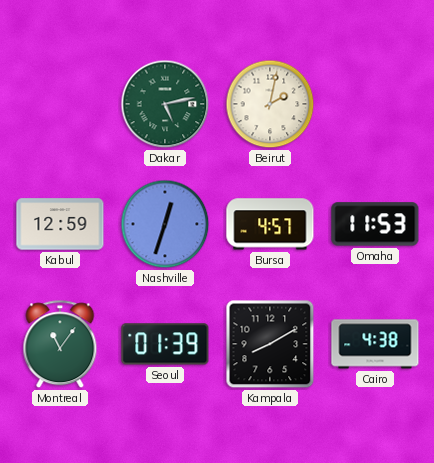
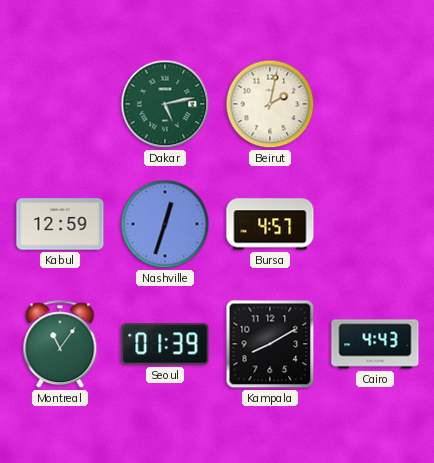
Omaha: 11:53 -> none
Cairo: 4:38 -> 4:43
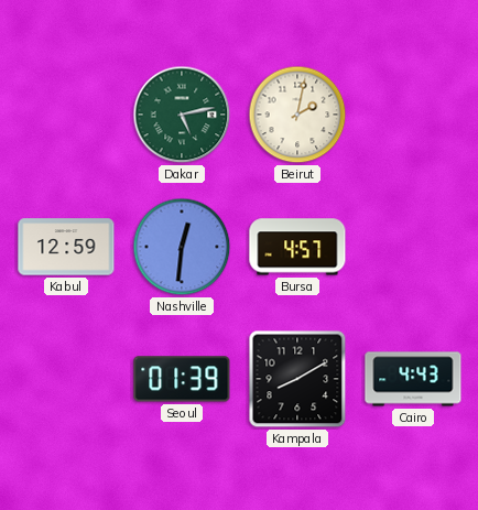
Nashville: 12:33 -> 12:31
Montreal: 11:06 -> none
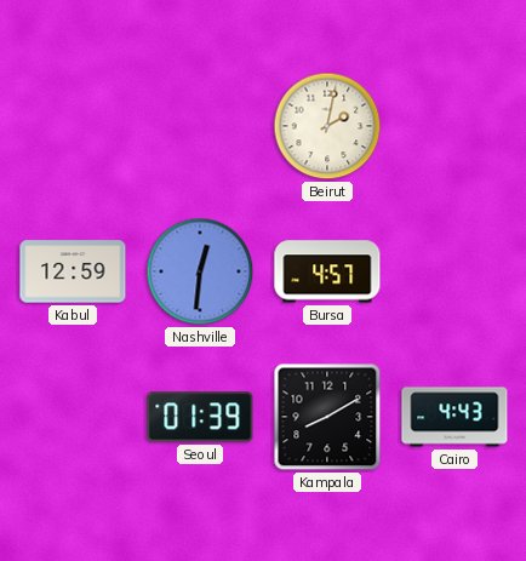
Dakar: 5:13 -> none
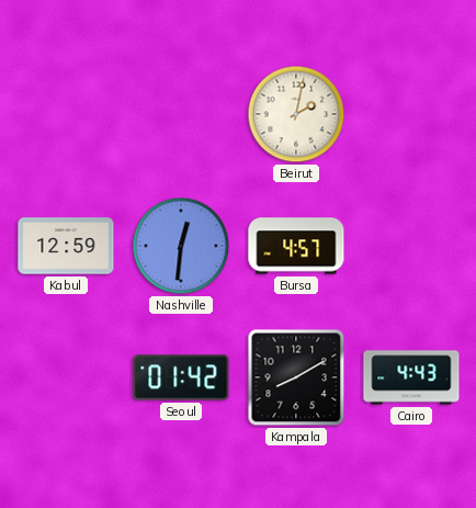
Seoul: 01:39 -> 01:42
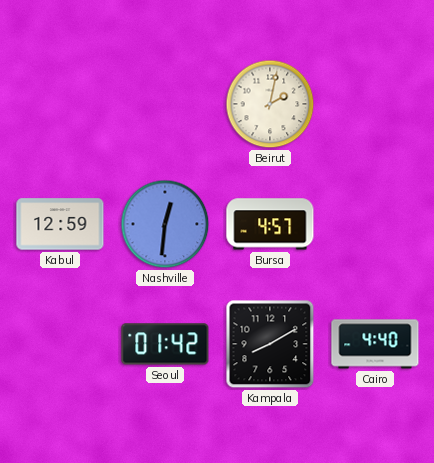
Cairo: 4:43 -> 4:40
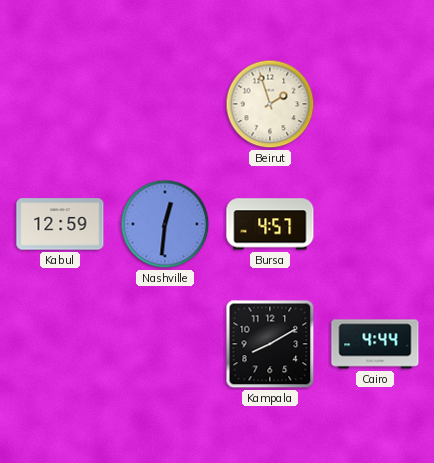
Beirut: 2:02 -> 1:57
Seoul: 01:42 -> none
Cairo: 4:40 -> 4:44
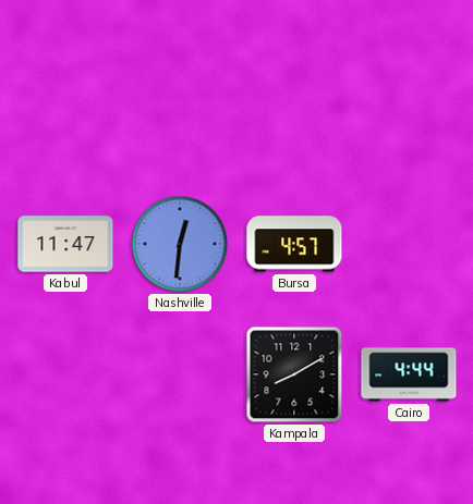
Beirut: 1:57 -> none
Kabul: 12:59 -> 11:47
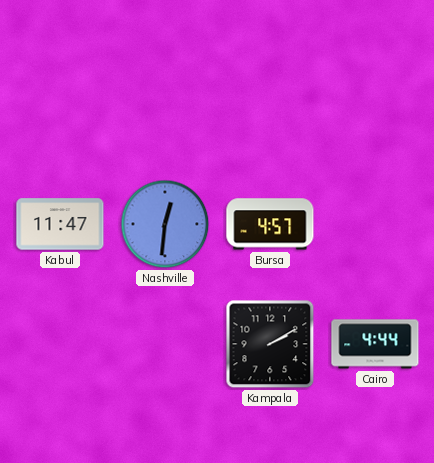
Kampala: 8:10 -> 2:10
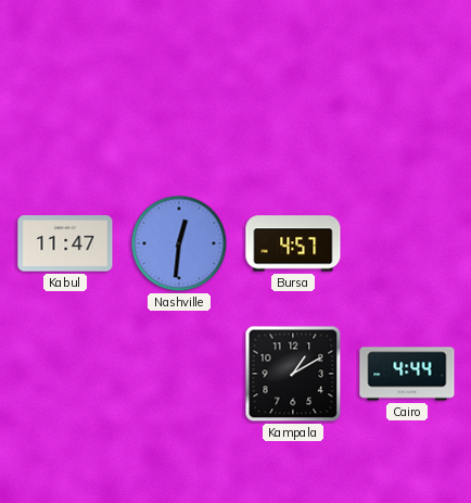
Kampala: 2:10 -> 1:10
